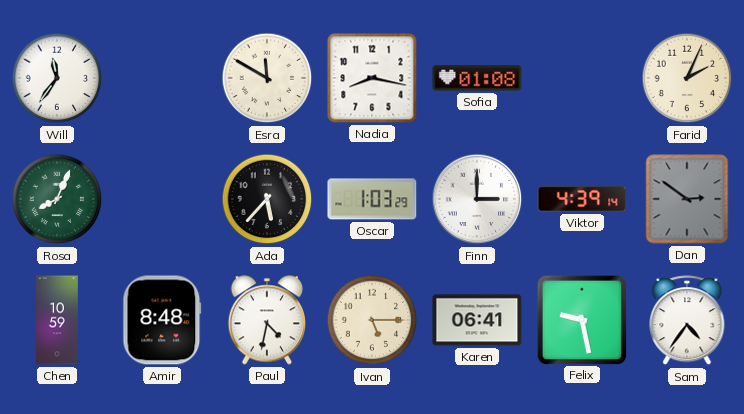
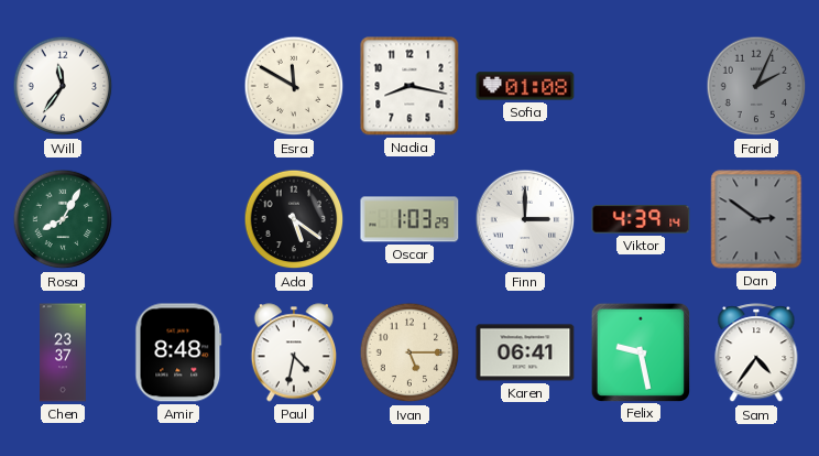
Farid dial: cream -> grey
Rosa: 8:04 -> 8:05
Ada: 5:37 -> 5:21
Chen: 10:59 -> 23:37
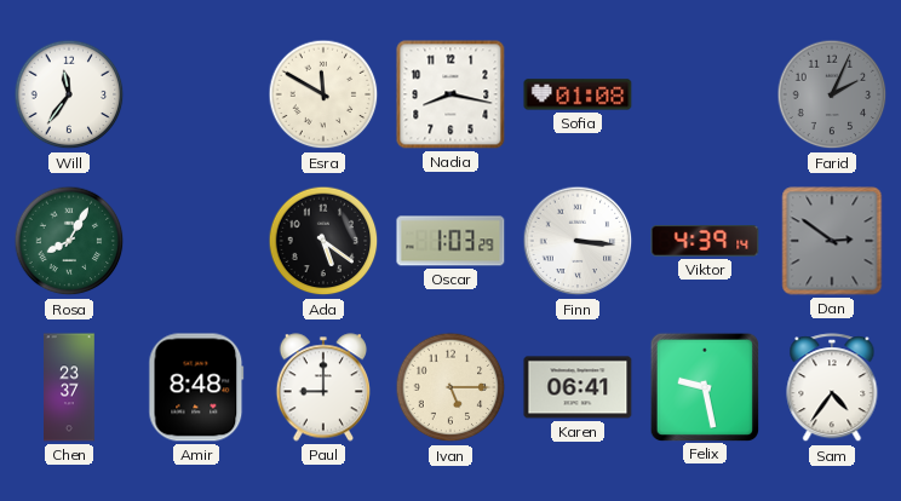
Finn: 3:00 -> 3:16
Paul: 4:32 -> 9:00
